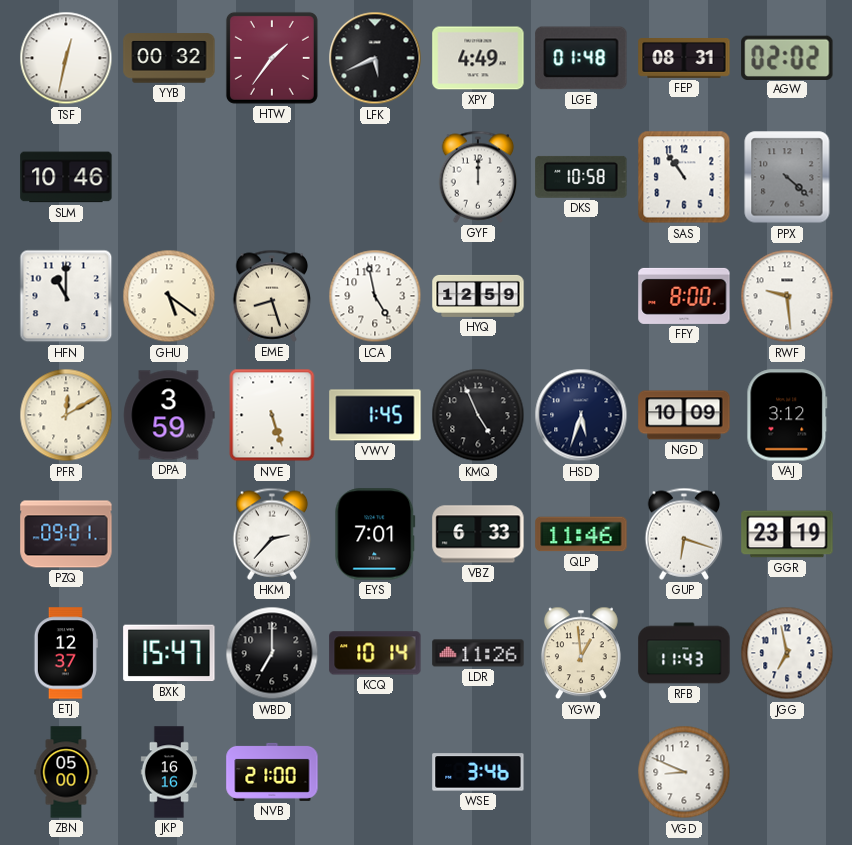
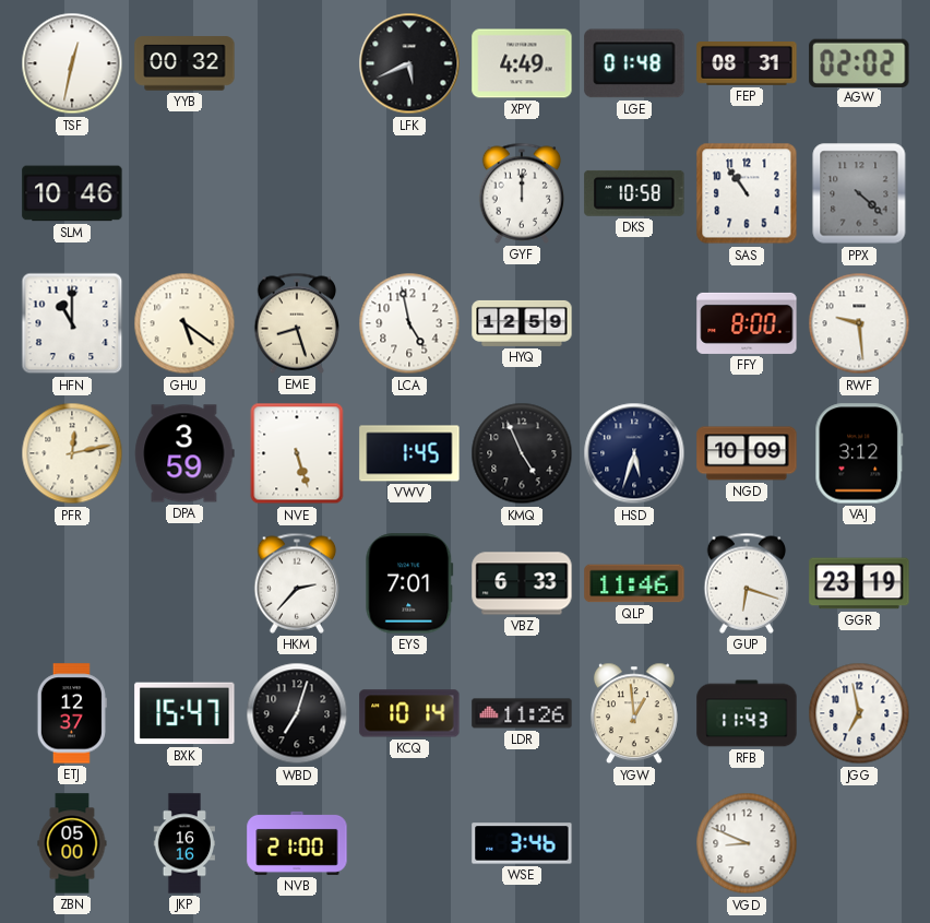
HTW: 1:36 -> none
PFR: 12:10 -> 12:13
PZQ: 09:01 -> none
WBD: 7:00 -> 7:03
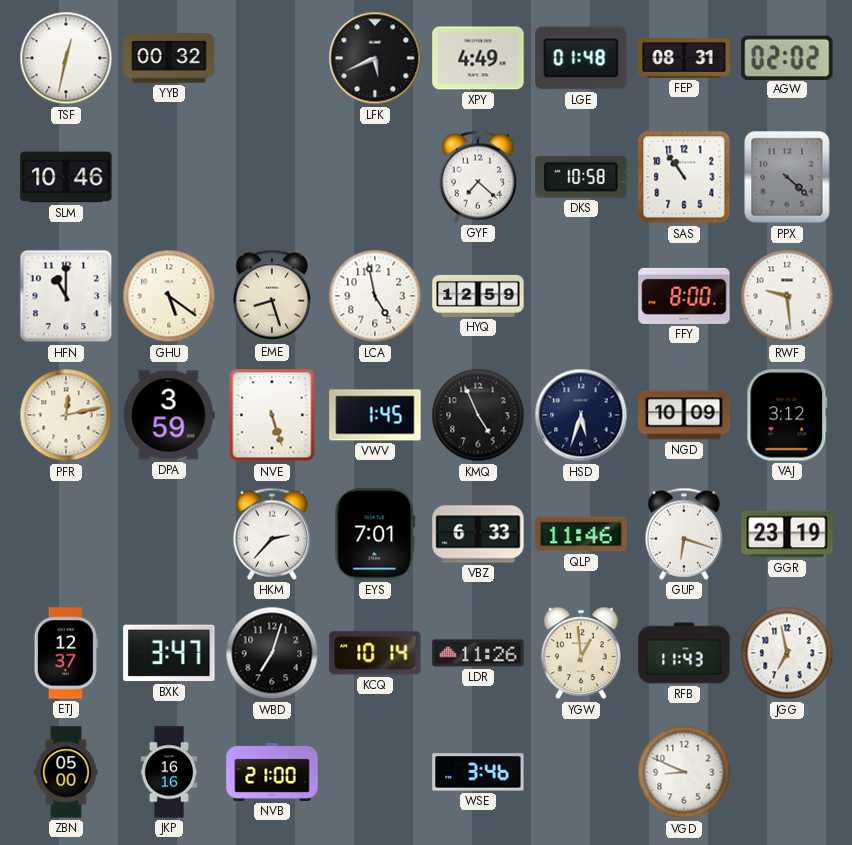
GYF: 12:00 -> 7:22
BXK: 15:47 -> 3:47
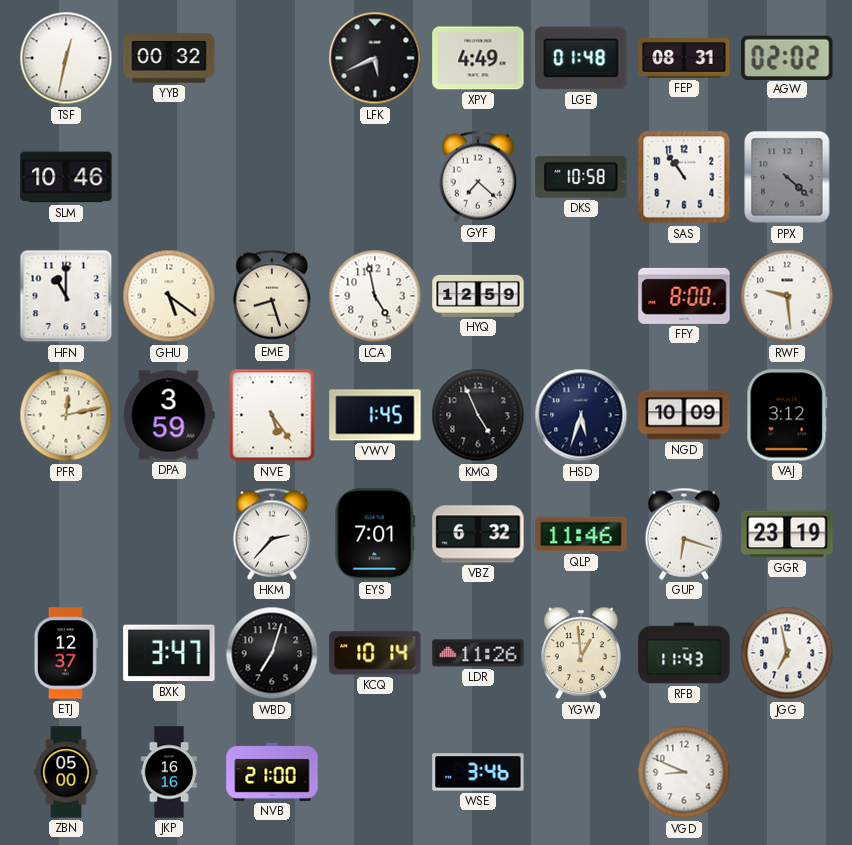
NVE: 5:27 -> 5:24
VBZ: 6:33 -> 6:32
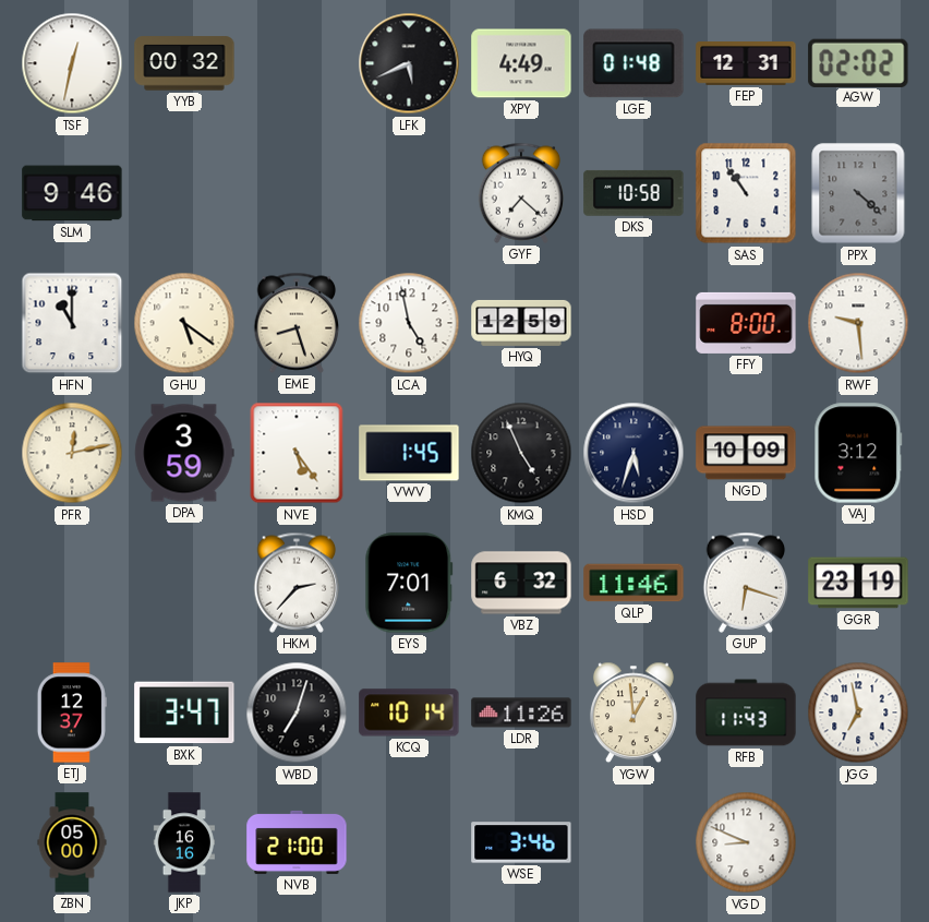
FEP: 08:31 -> 12:31
SLM: 10:46 -> 9:46
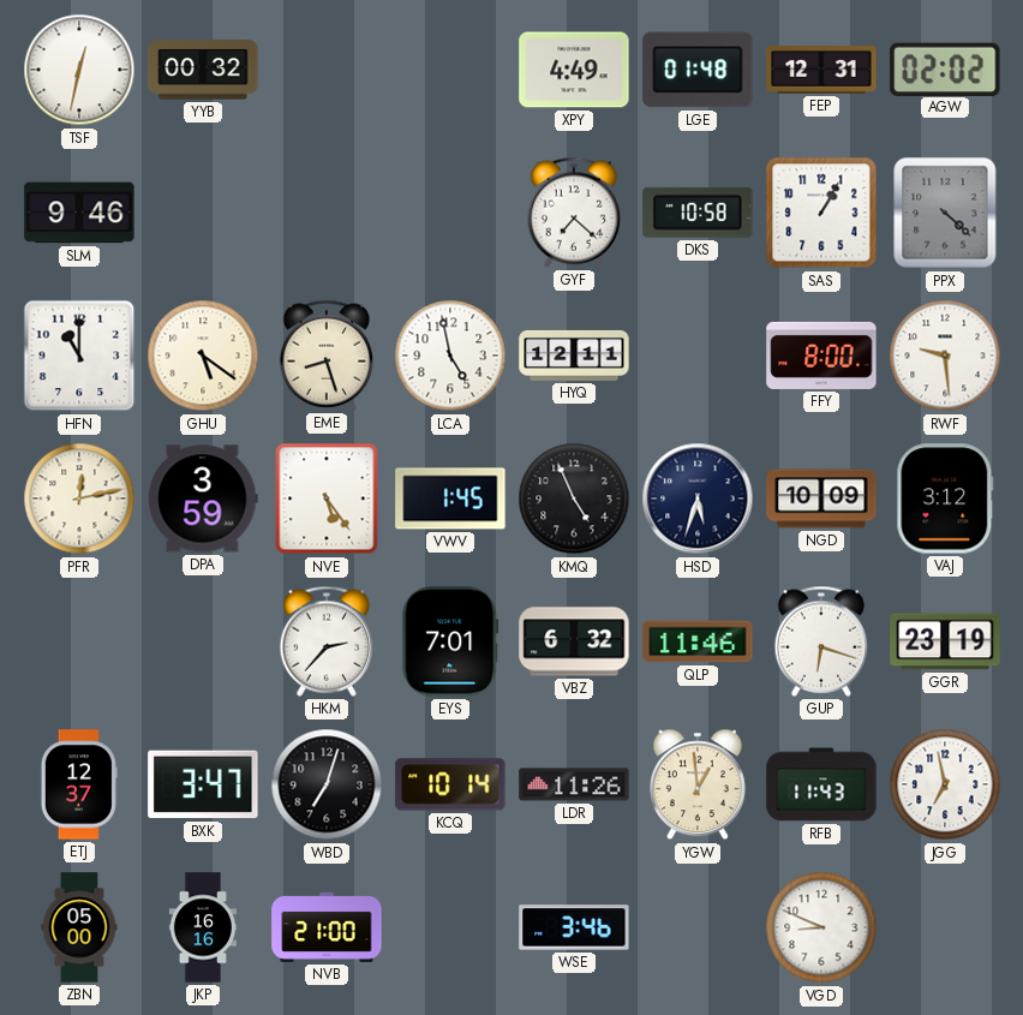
LFK: 5:41 -> none
SAS: 10:54 -> 1:05
HYQ: 12:59 -> 12:11
